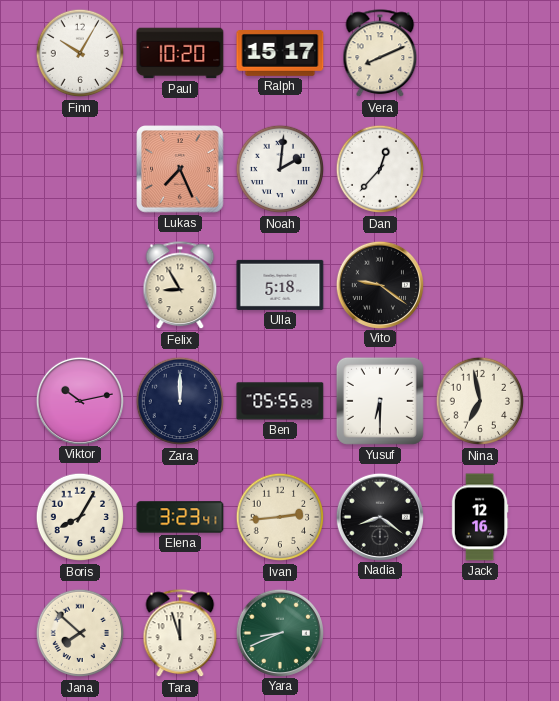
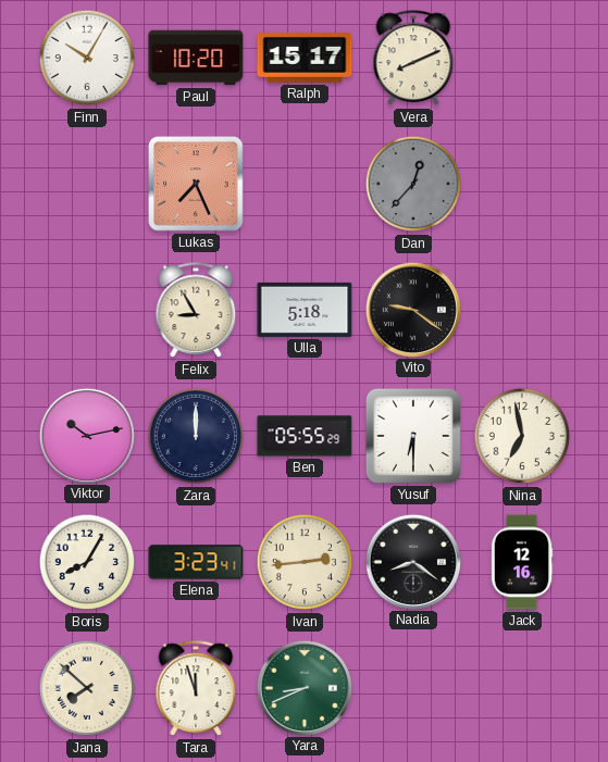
Noah: 2:01 -> none
Dan dial: white -> grey
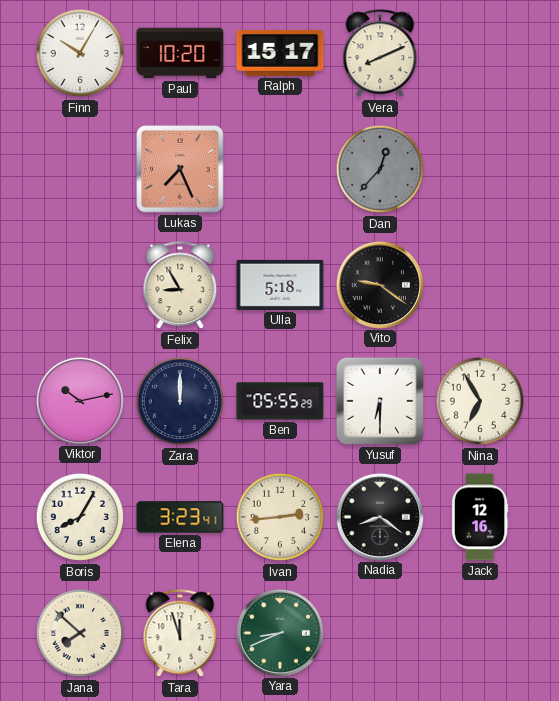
Nina: 6:58 -> 6:55
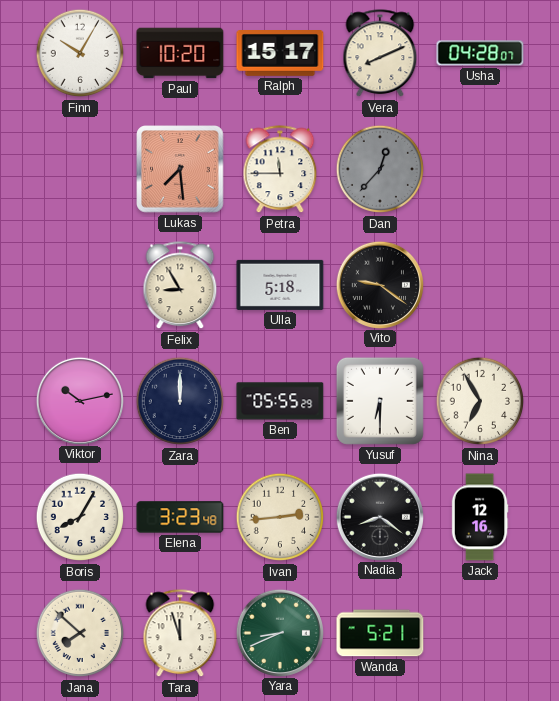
Usha: none -> 04:28
Lukas: 7:26 -> 7:29
Petra: none -> 11:45
Elena: 3:23:41 -> 3:23:48
Wanda: none -> 5:21
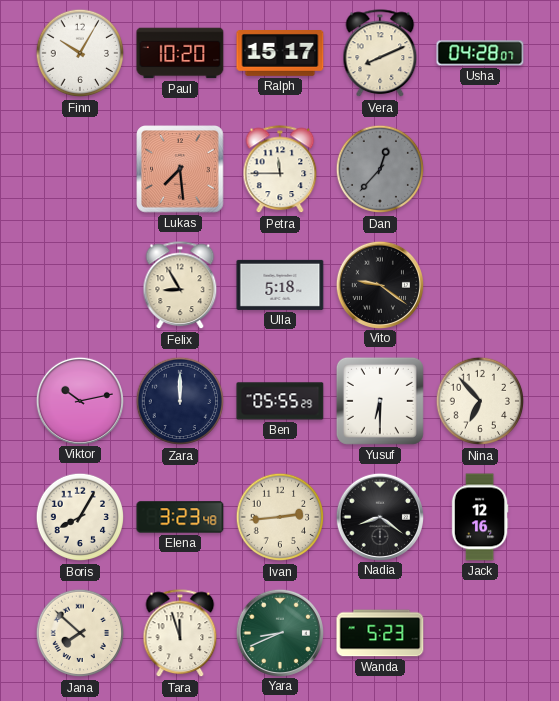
Nina: 6:55 -> 6:53
Wanda: 5:21 -> 5:23
